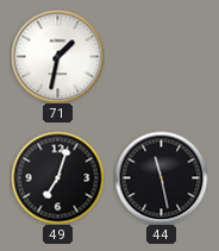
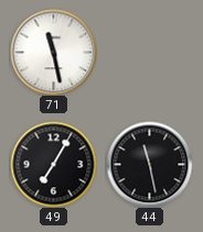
71: 1:32 -> 11:28
49: 7:03 -> 7:05
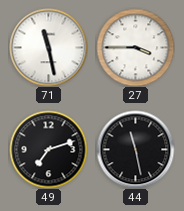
27: none -> 3:45
49: 7:05 -> 7:12
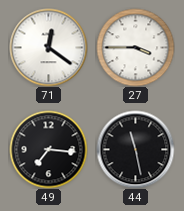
71: 11:28 -> 12:21
49: 7:12 -> 7:16
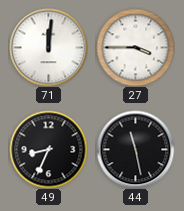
71: 12:21 -> 12:01
49: 7:16 -> 8:34
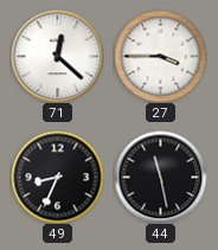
71: 12:01 -> 12:22
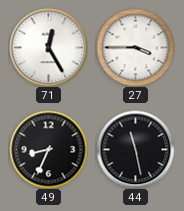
71: 12:22 -> 12:25
